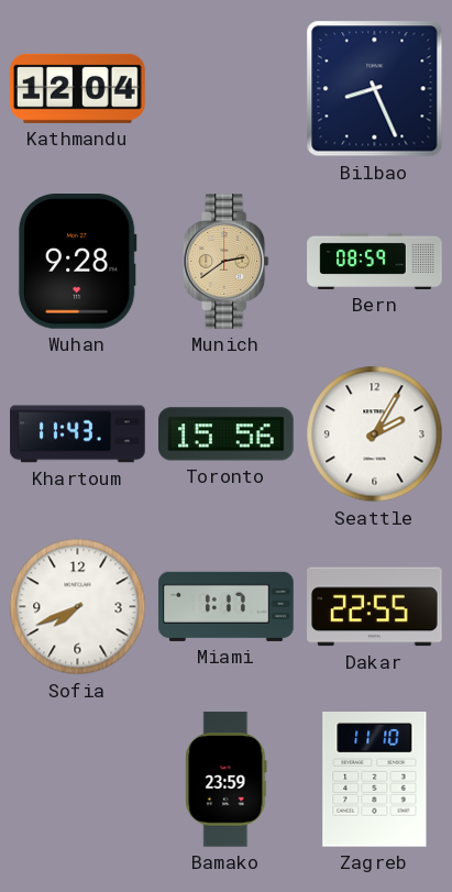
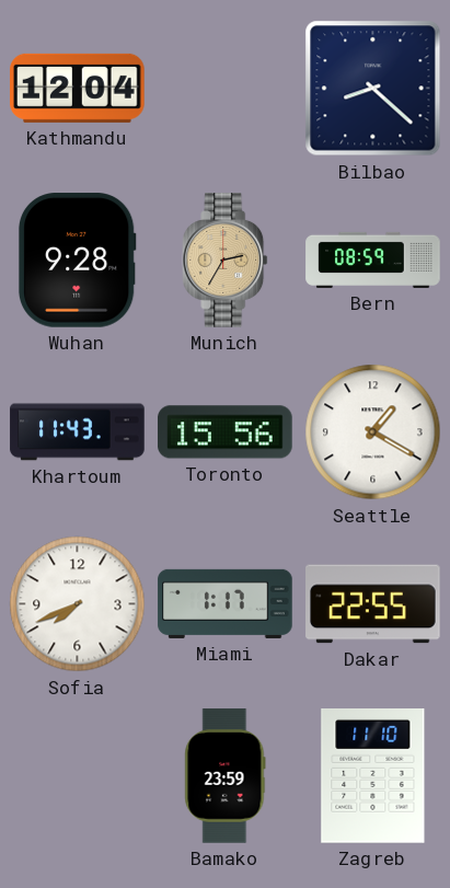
Bilbao: 8:26 -> 8:22
Munich: 2:39 -> 2:35
Seattle: 2:05 -> 1:20
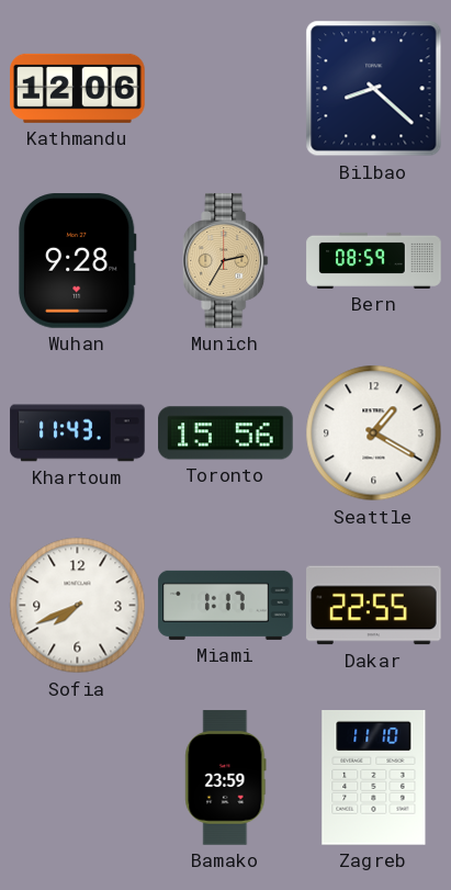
Kathmandu: 12:04 -> 12:06
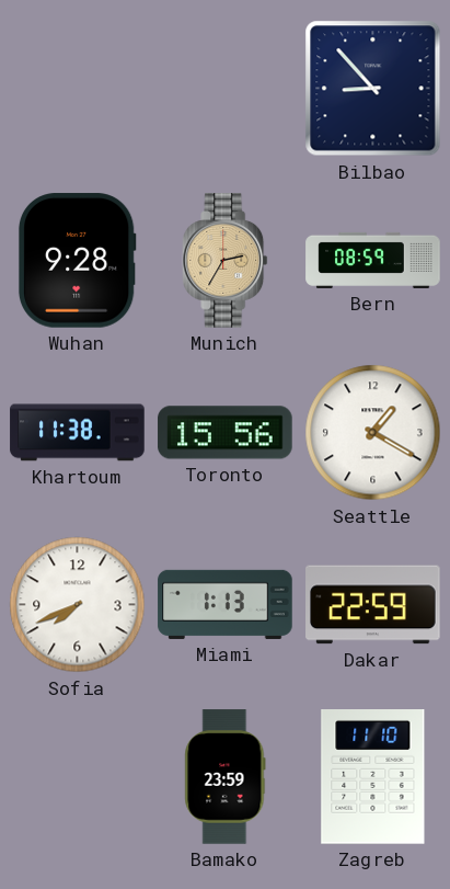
Kathmandu: 12:06 -> none
Bilbao: 8:22 -> 8:53
Khartoum: 11:43 -> 11:38
Miami: 1:17 -> 1:13
Dakar: 22:55 -> 22:59
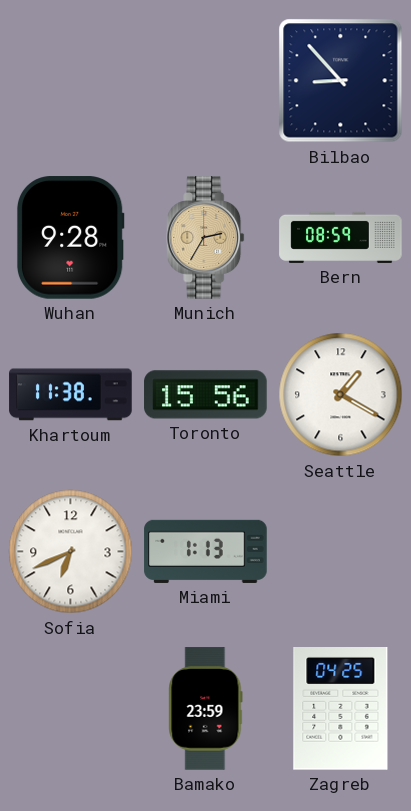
Sofia: 7:41 -> 6:41
Dakar: 22:59 -> none
Zagreb: 11:10 -> 04:25
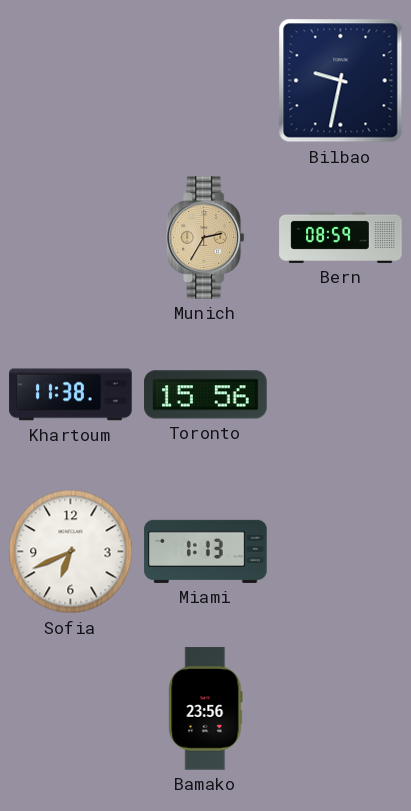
Bilbao: 8:53 -> 9:32
Wuhan: 9:28 -> none
Seattle: 1:20 -> none
Bamako: 23:59 -> 23:56
Zagreb: 04:25 -> none
